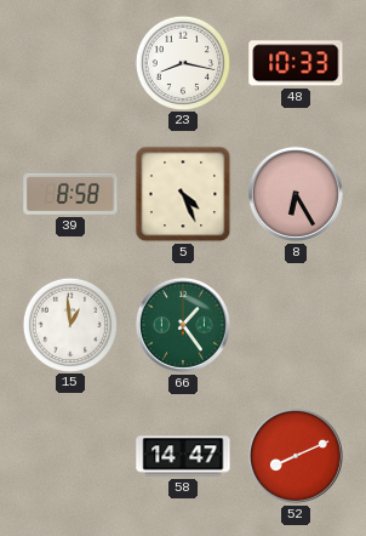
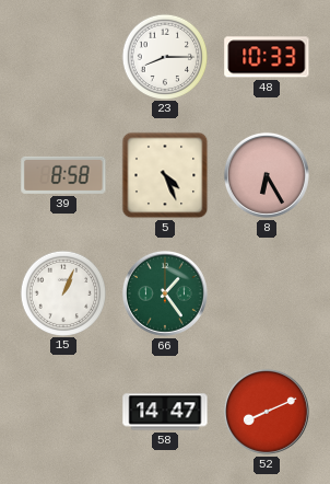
23: 8:17 -> 8:15
15: 12:59 -> 1:04
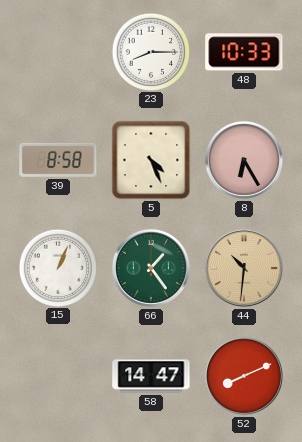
44: none -> 10:31
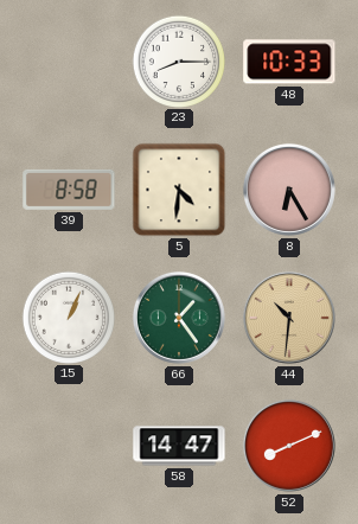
5: 4:26 -> 4:31
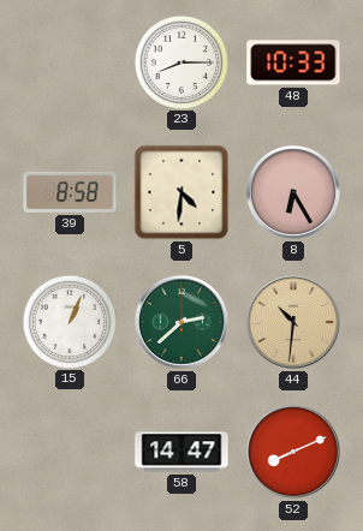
66: 1:24 -> 2:38
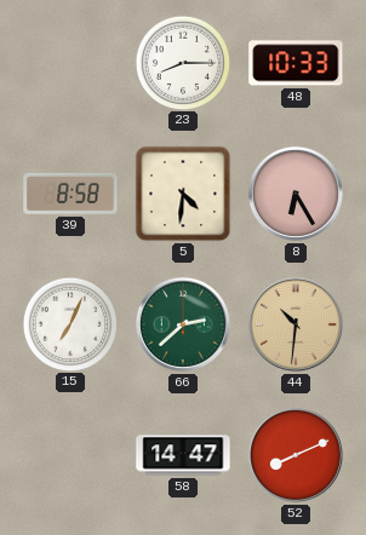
15: 1:04 -> 7:04
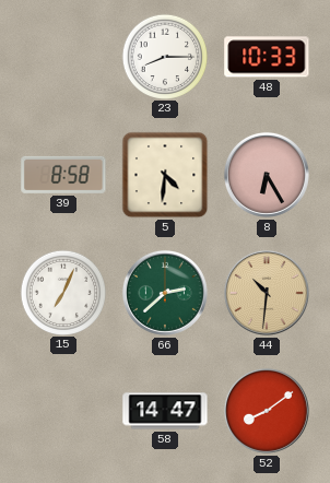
52: 8:11 -> 8:09
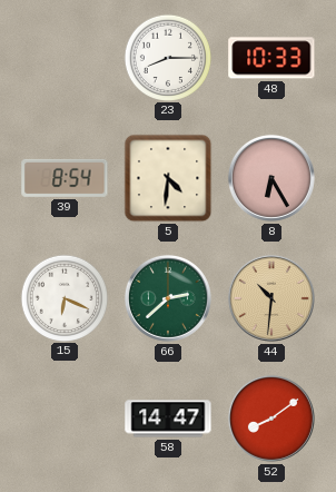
39: 8:58 -> 8:54
15: 7:04 -> 6:19
